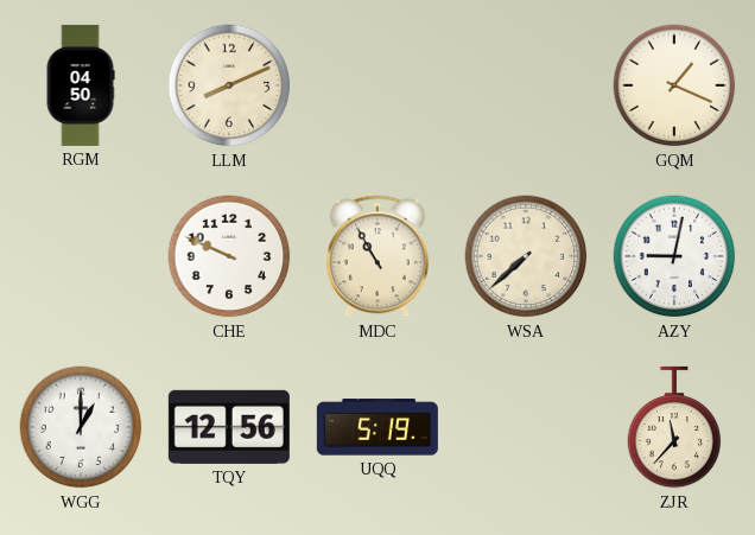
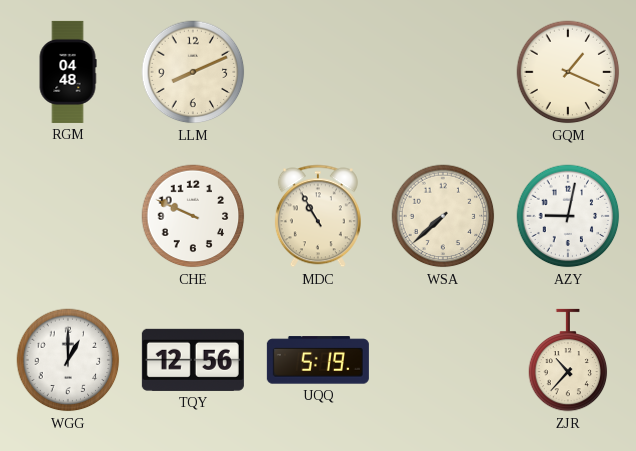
RGM: 04:50 -> 04:48
ZJR: 11:37 -> 10:37
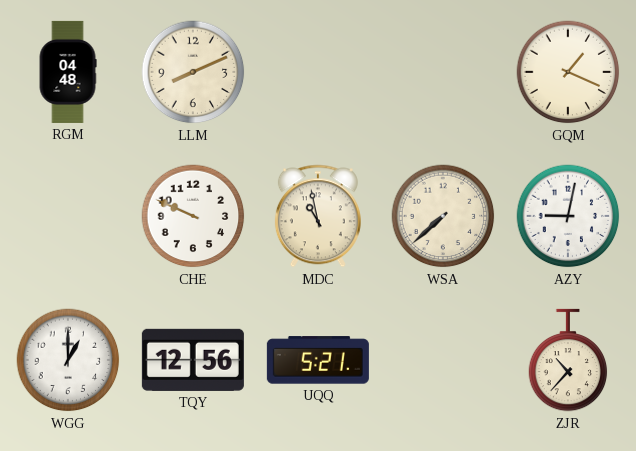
MDC: 10:55 -> 10:58
UQQ: 5:19 -> 5:21
